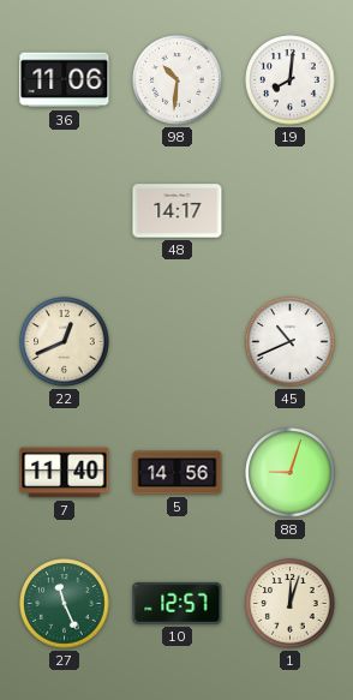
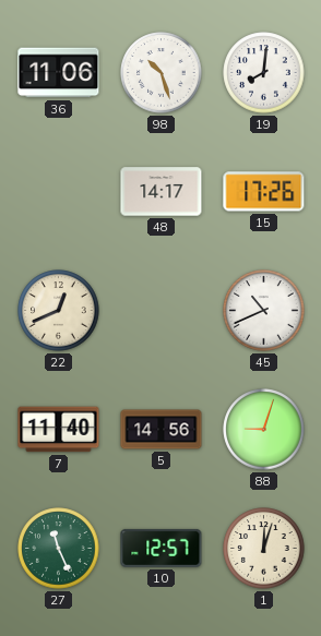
98: 10:31 -> 10:27
15: none -> 17:26
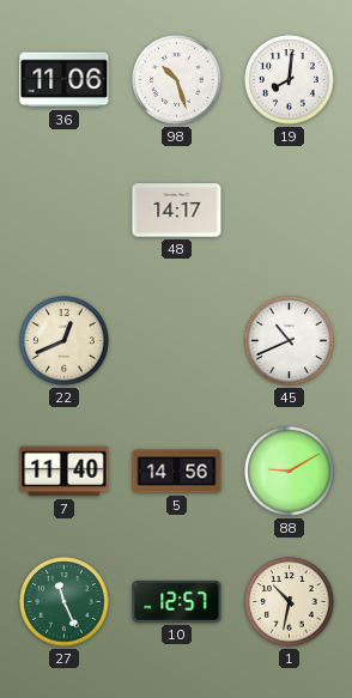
15: 17:26 -> none
88: 9:03 -> 9:10
1: 12:03 -> 10:32
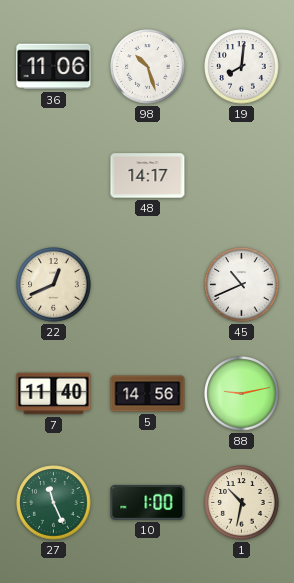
88: 9:10 -> 9:13
10: 12:57 -> 1:00
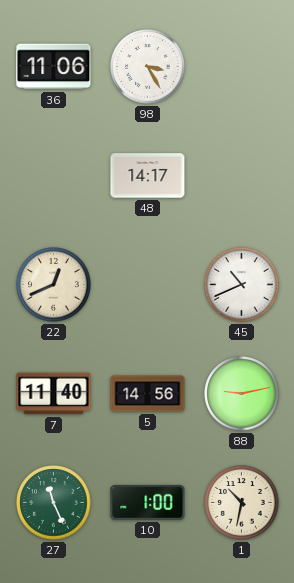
98: 10:27 -> 3:25
19: 8:01 -> none
